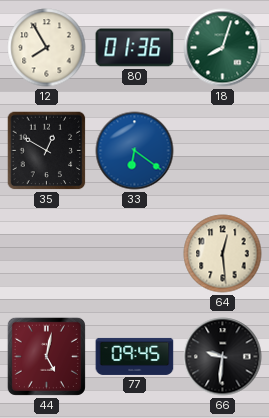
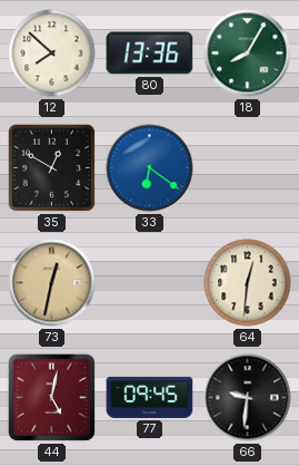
12: 7:55 -> 7:52
80: 01:36 -> 13:36
18: 8:03 -> 8:05
73: none -> 12:32
64: 12:29 -> 12:31
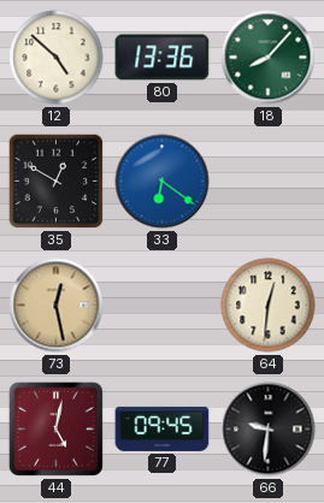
12: 7:52 -> 4:52
18: 8:05 -> 8:07
73: 12:32 -> 12:28
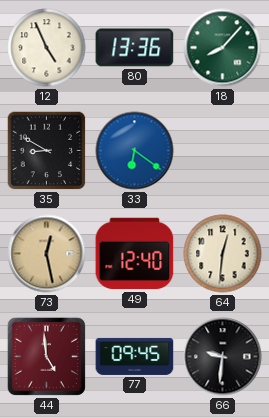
12: 4:52 -> 4:56
35: 12:50 -> 8:50
49: none -> 12:40
44: 5:02 -> 4:59
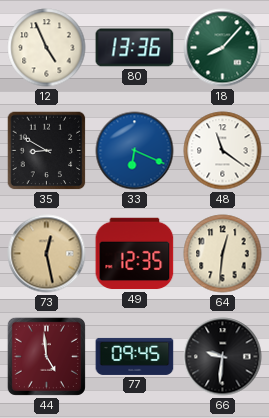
33: 6:21 -> 6:19
48: none -> 11:21
49: 12:40 -> 12:35
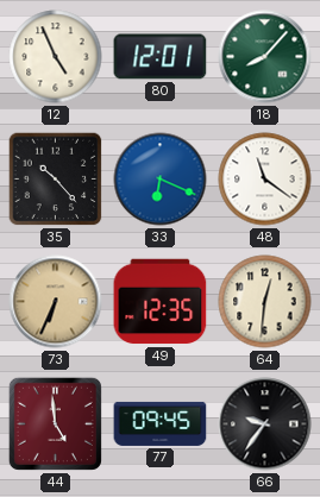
80: 13:36 -> 12:01
35: 8:50 -> 10:23
73: 12:28 -> 6:34
66: 9:31 -> 9:36
